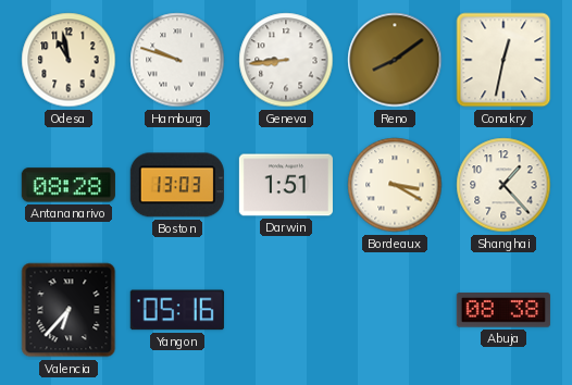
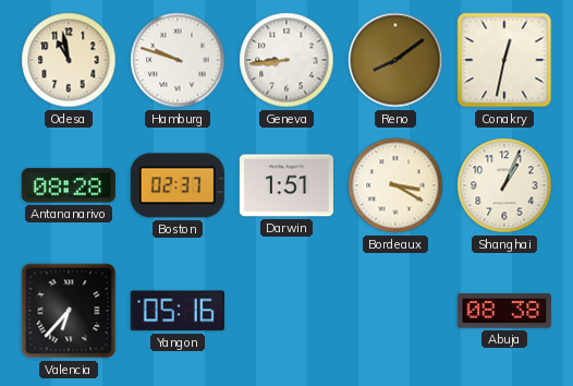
Boston: 13:03 -> 02:37
Shanghai: 1:23 -> 1:04
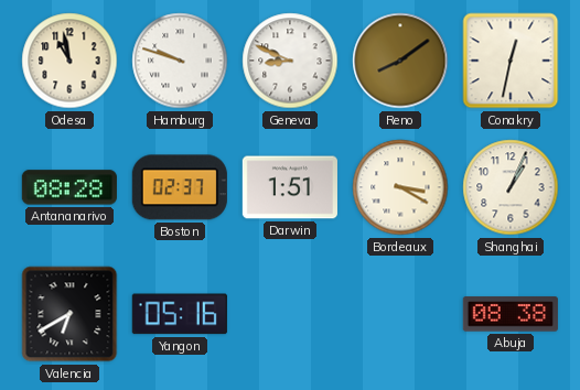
Geneva: 8:44 -> 8:49
Valencia: 6:37 -> 6:40
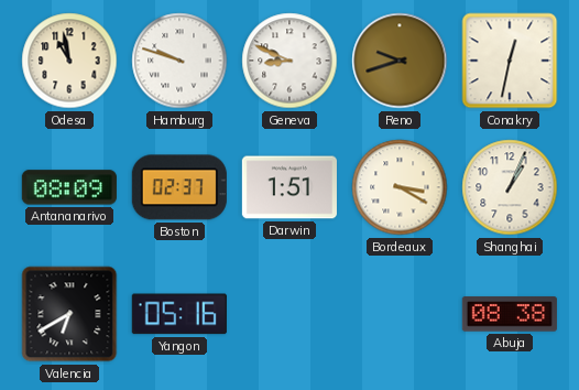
Reno: 8:09 -> 9:42
Antananarivo: 08:28 -> 08:09
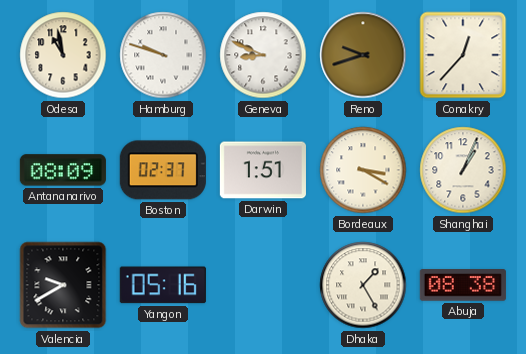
Conakry: 12:32 -> 12:37
Valencia: 6:40 -> 9:40
Dhaka: none -> 1:25
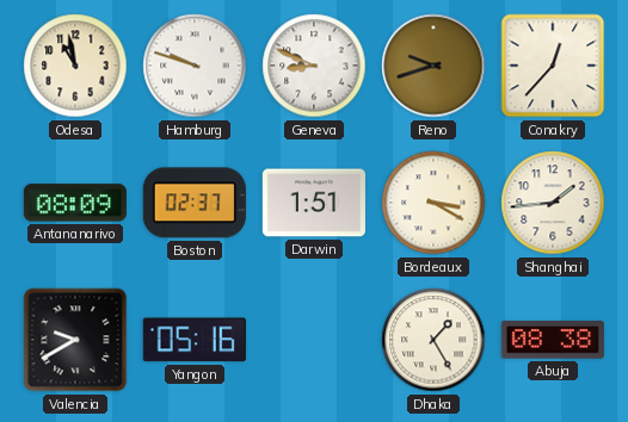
Shanghai: 1:04 -> 1:44
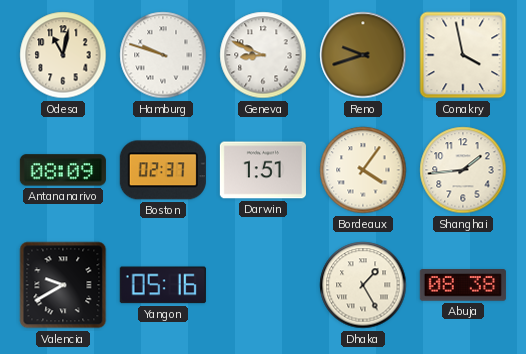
Odesa: 10:58 -> 11:02
Conakry: 12:37 -> 3:58
Bordeaux: 3:20 -> 4:06
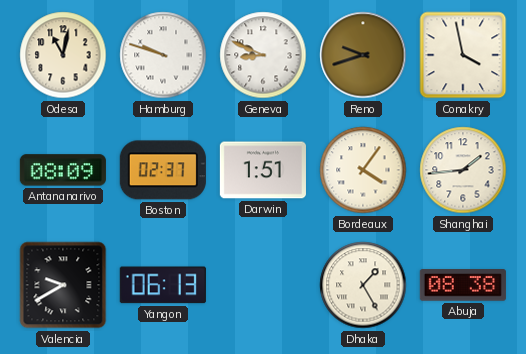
Yangon: 05:16 -> 06:13
